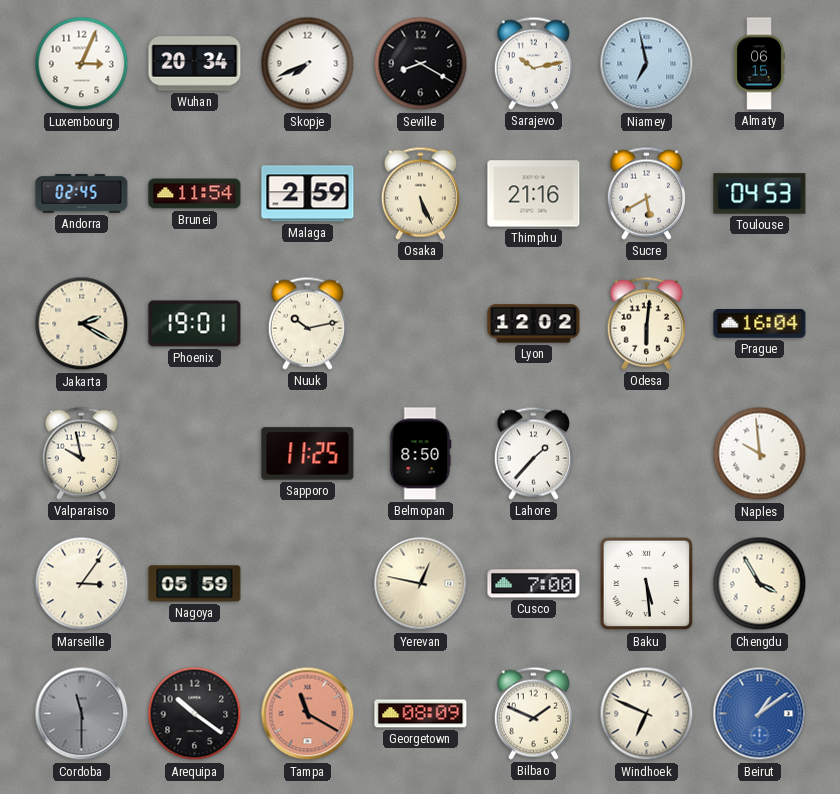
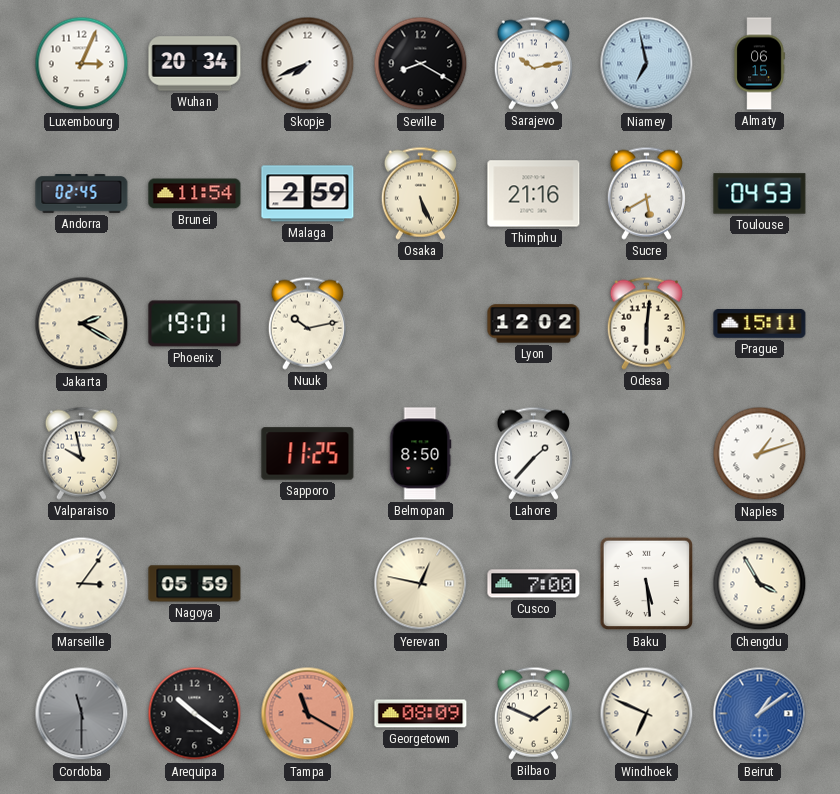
Prague: 16:04 -> 15:11
Naples: 9:59 -> 1:12
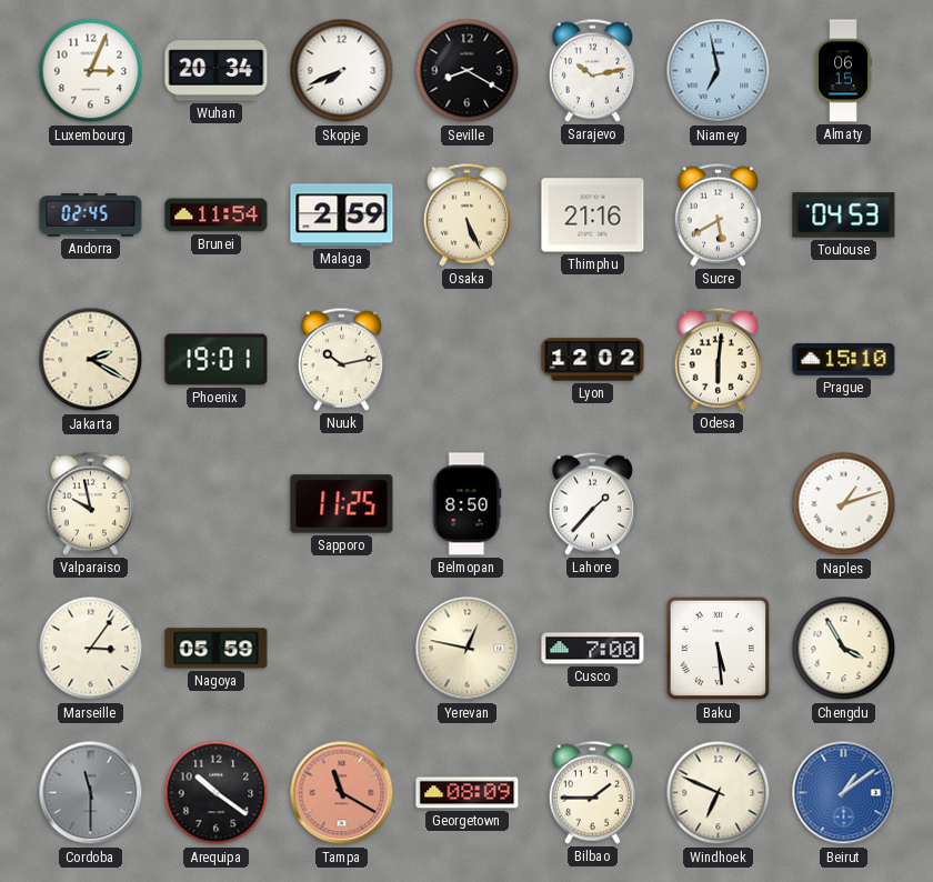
Prague: 15:11 -> 15:10
Bilbao: 1:49 -> 1:45
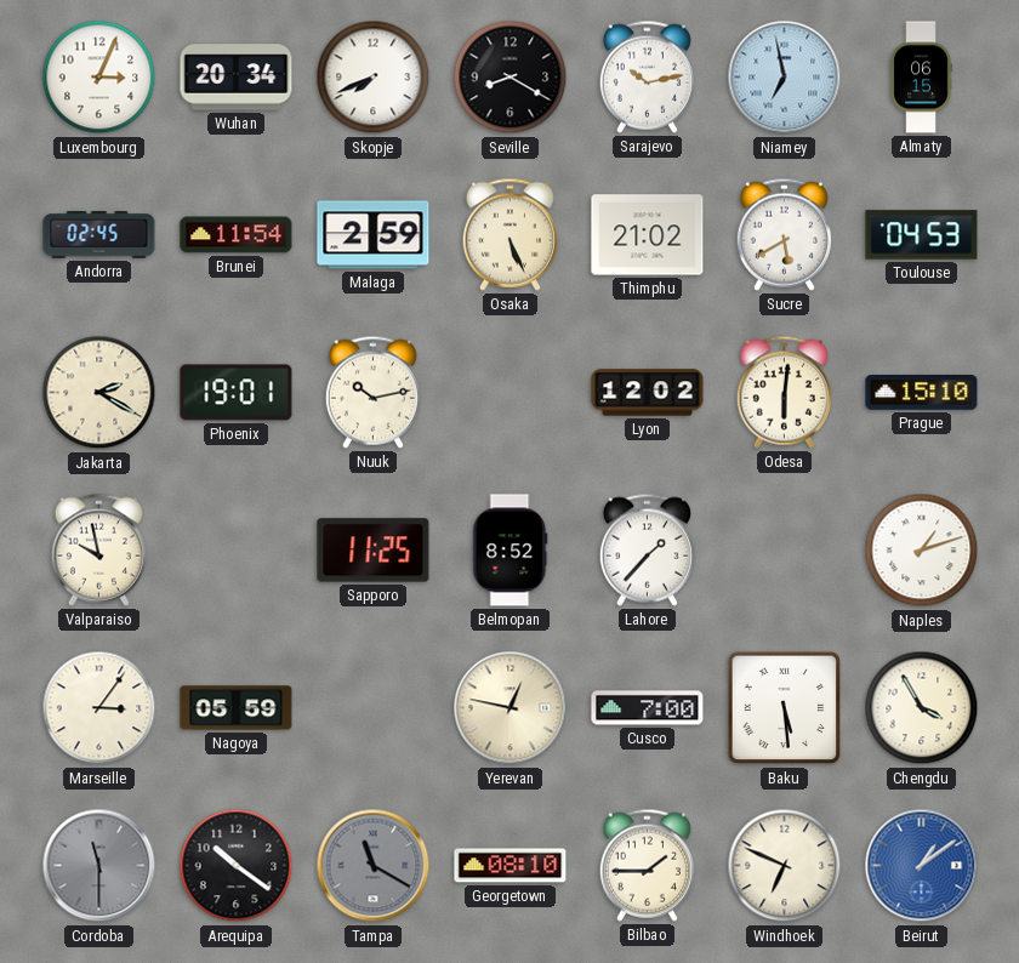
Thimphu: 21:16 -> 21:02
Belmopan: 8:50 -> 8:52
Tampa dial: salmon -> grey
Georgetown: 08:09 -> 08:10
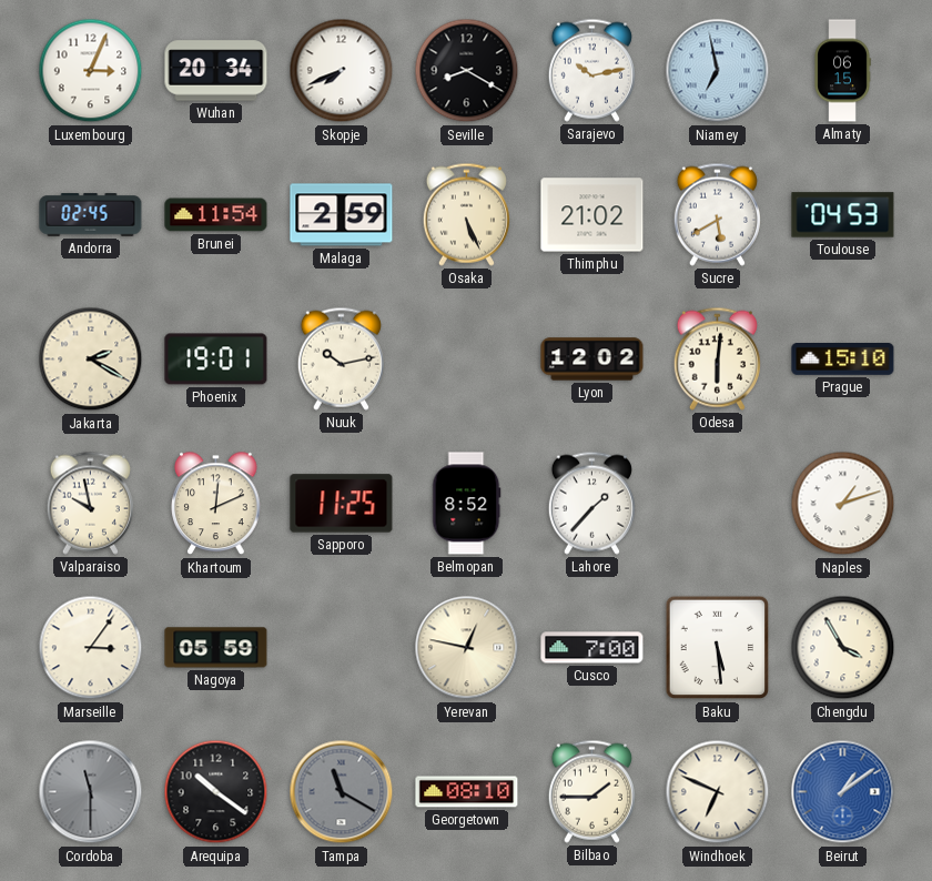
Khartoum: none -> 12:11
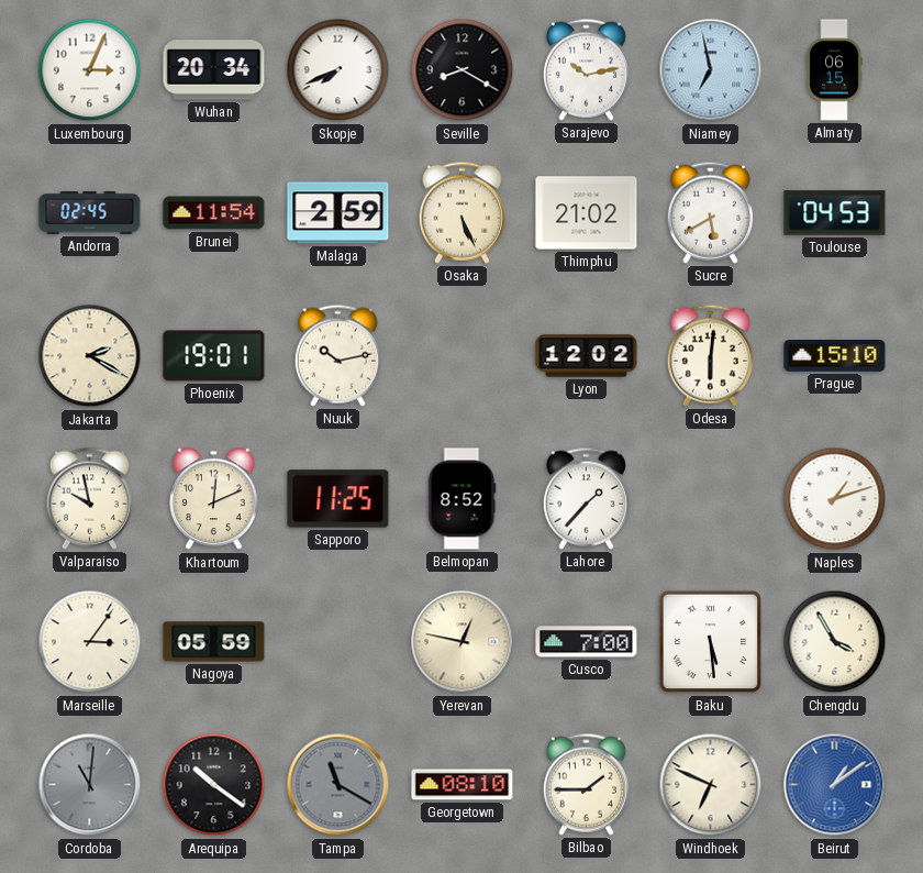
Cordoba: 11:30 -> 11:01
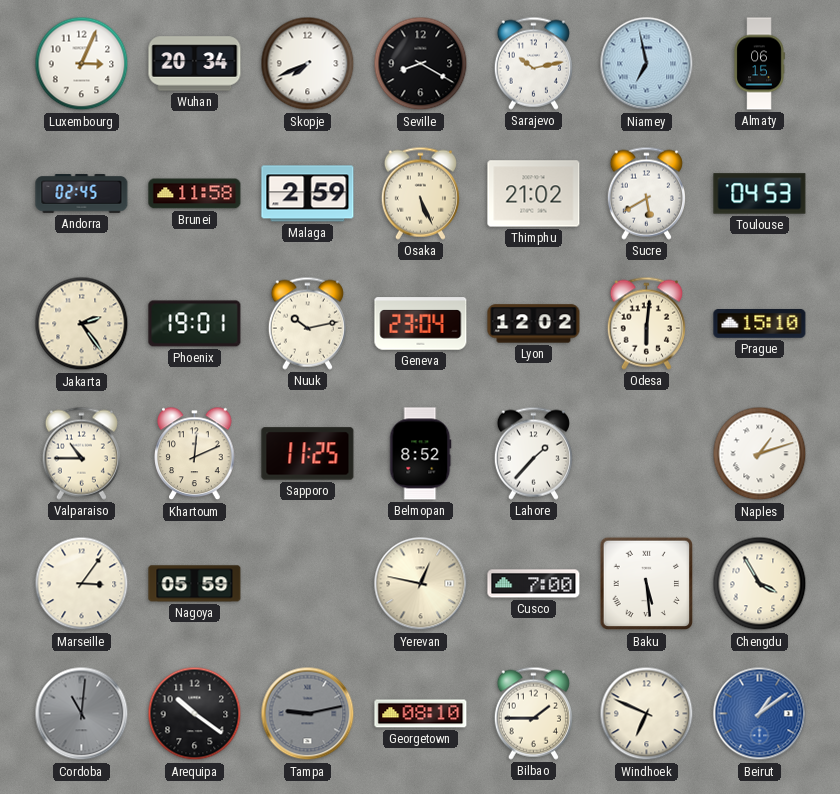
Brunei: 11:54 -> 11:58
Jakarta: 2:20 -> 2:24
Geneva: none -> 23:04
Valparaiso: 9:58 -> 10:45
Tampa: 11:20 -> 9:13
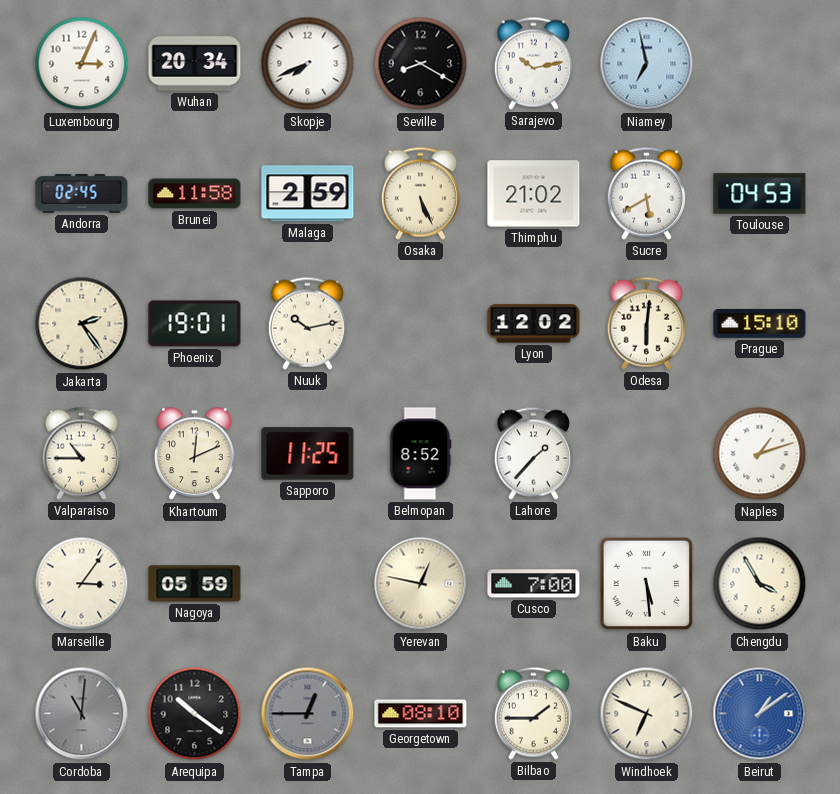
Almaty: 06:15 -> none
Geneva: 23:04 -> none
Tampa: 9:13 -> 12:45
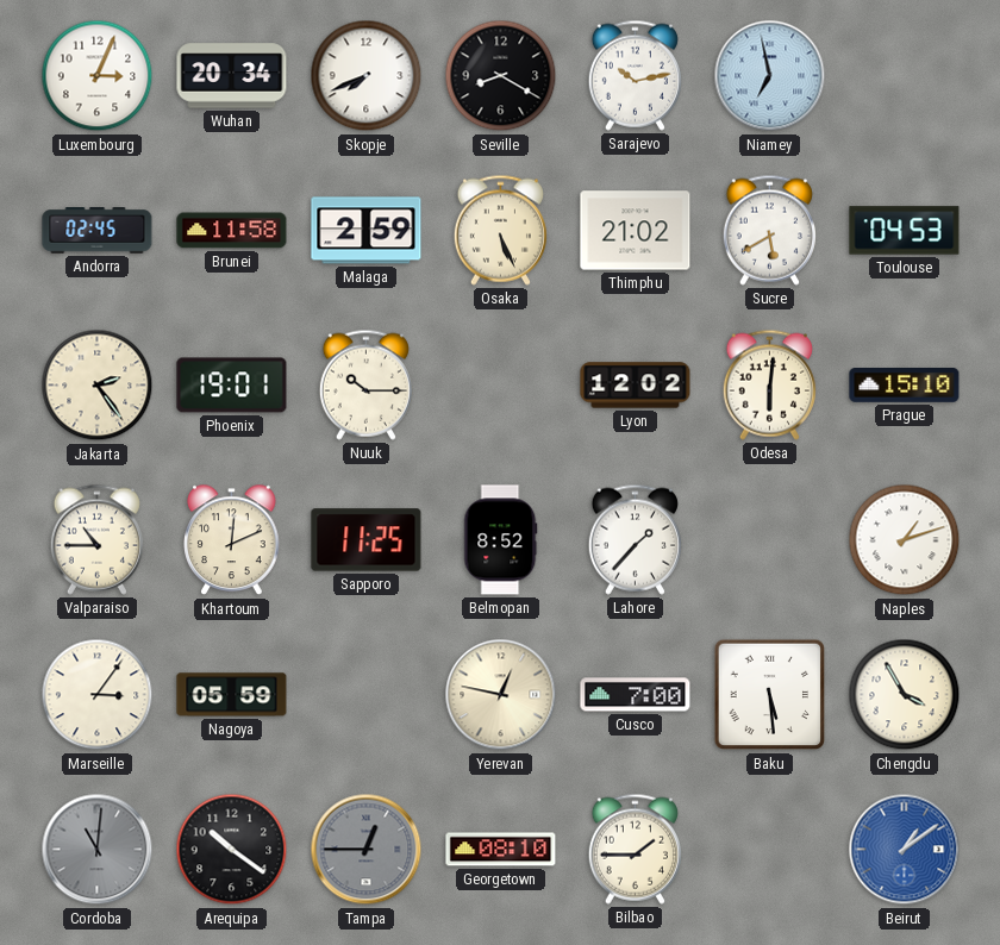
Nuuk: 10:13 -> 10:15
Windhoek: 6:49 -> none
